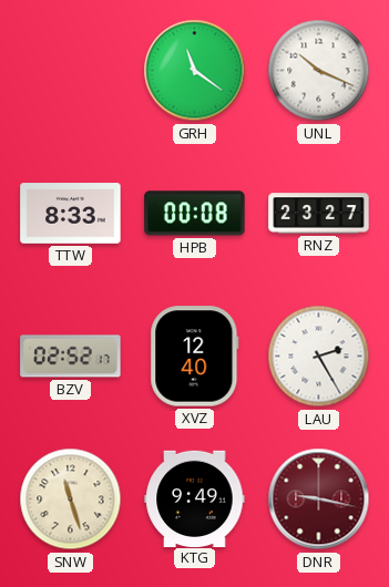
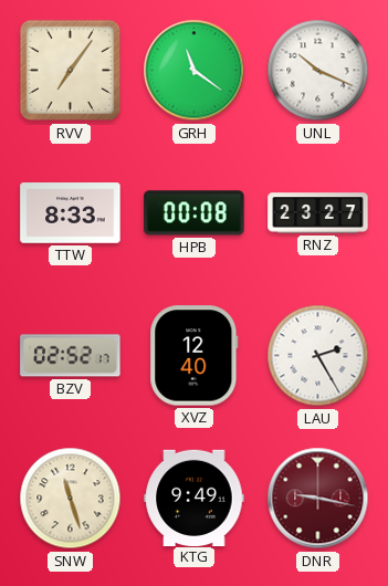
RVV: none -> 7:06
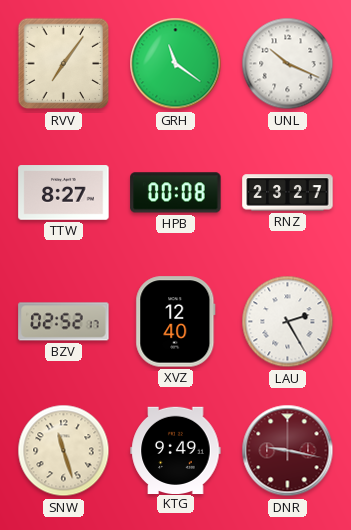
TTW: 8:33 -> 8:27
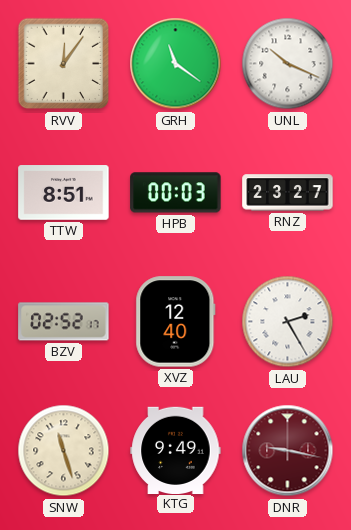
RVV: 7:06 -> 12:06
TTW: 8:27 -> 8:51
HPB: 00:08 -> 00:03
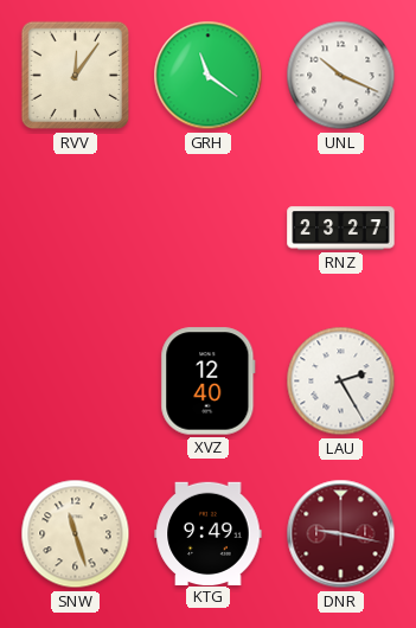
TTW: 8:51 -> none
HPB: 00:03 -> none
BZV: 02:52 -> none
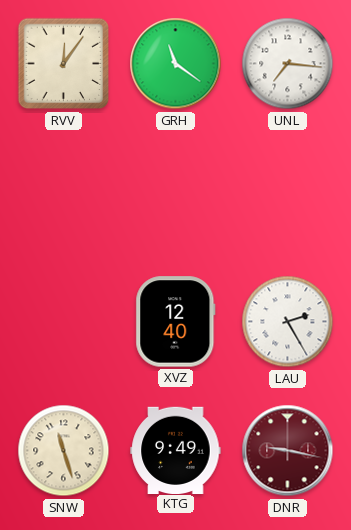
UNL: 10:19 -> 7:16
RNZ: 23:27 -> none
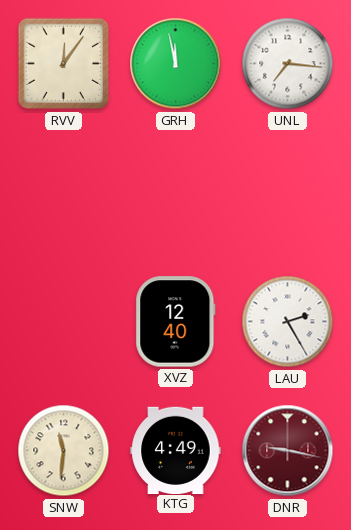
GRH: 11:21 -> 11:58
SNW: 11:27 -> 11:31
KTG: 9:49 -> 4:49
